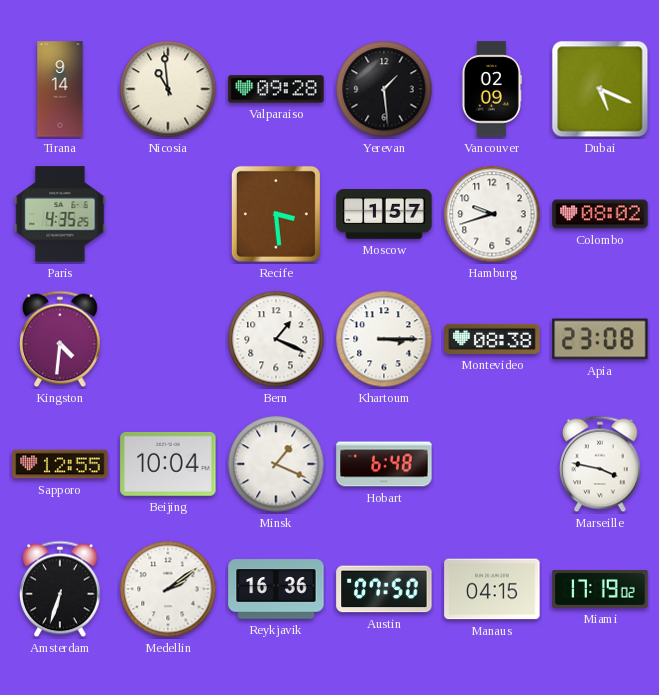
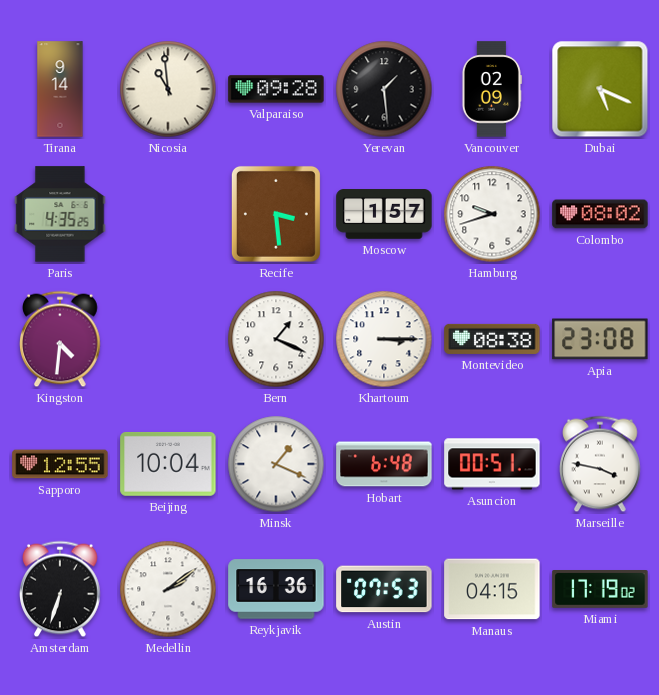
Asuncion: none -> 00:51
Austin: 07:50 -> 07:53
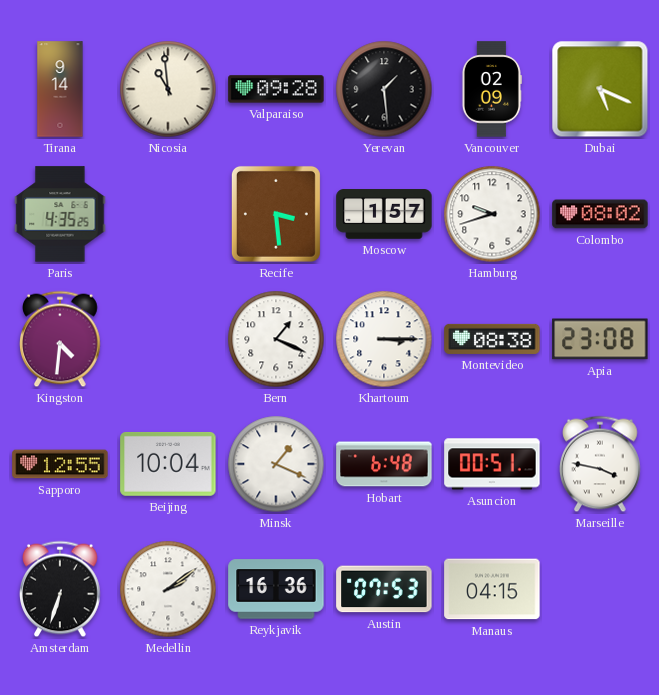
Miami: 17:19 -> none
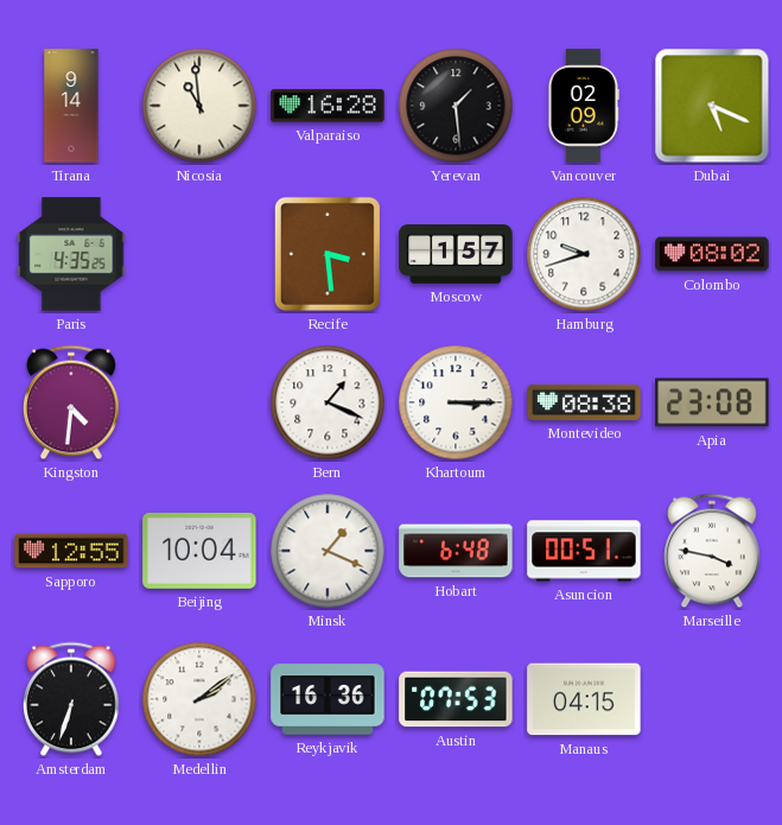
Valparaiso: 09:28 -> 16:28
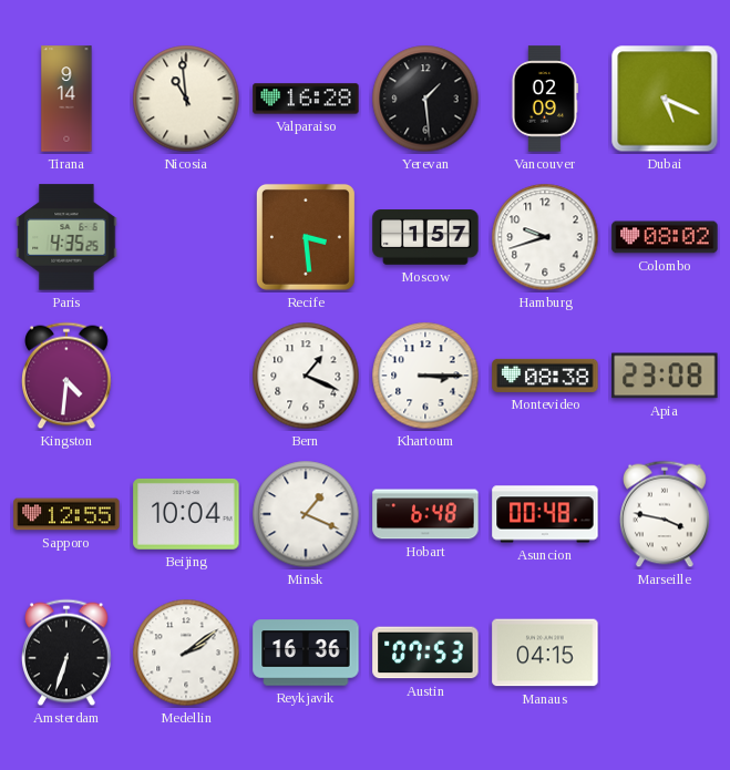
Asuncion: 00:51 -> 00:48
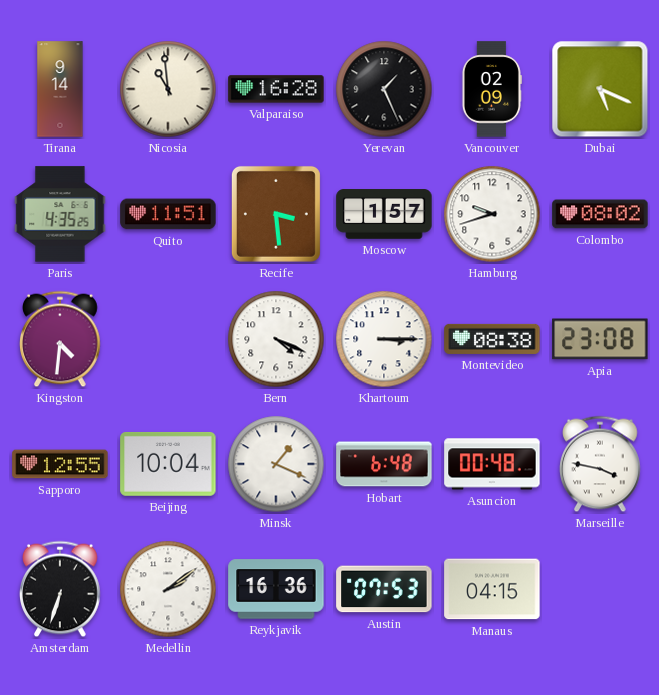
Yerevan: 1:29 -> 1:26
Quito: none -> 11:51
Bern: 1:19 -> 4:19
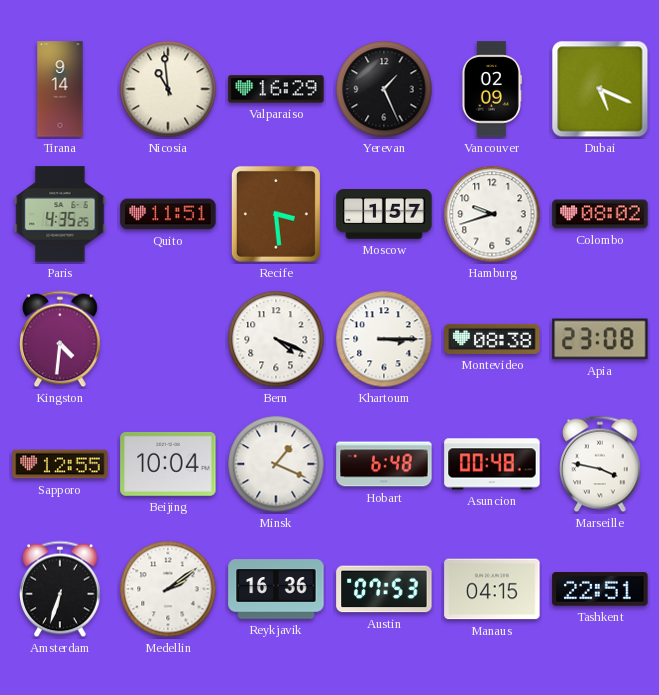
Valparaiso: 16:28 -> 16:29
Tashkent: none -> 22:51
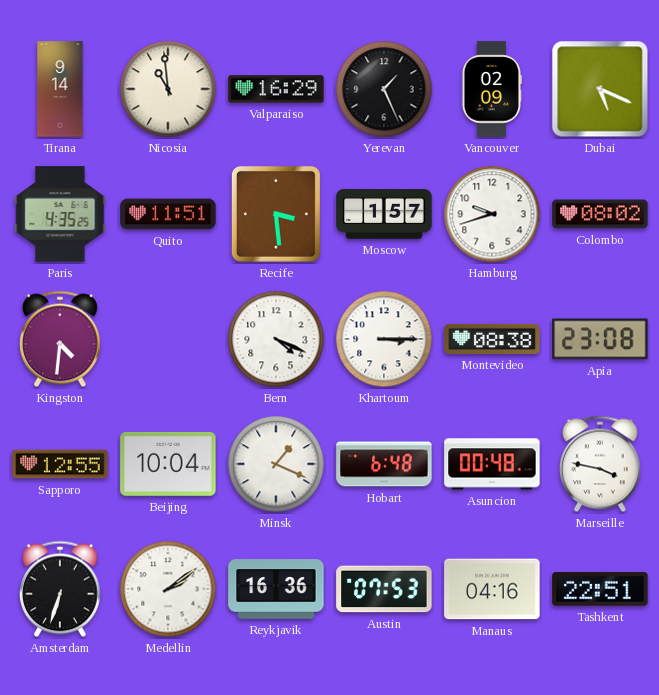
Manaus: 04:15 -> 04:16
